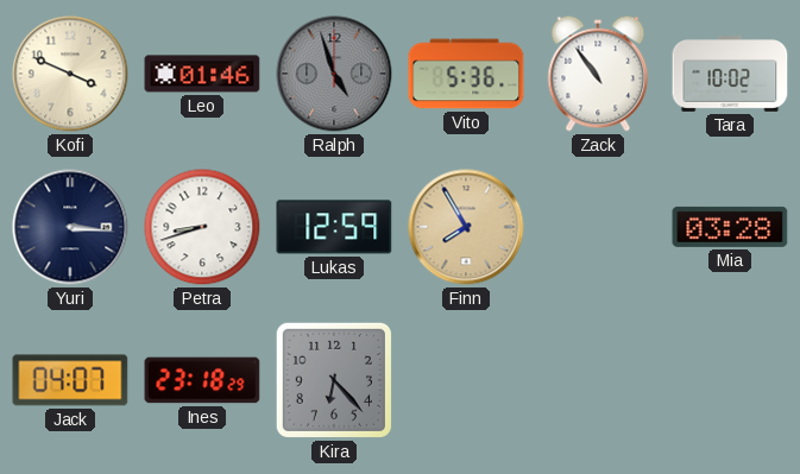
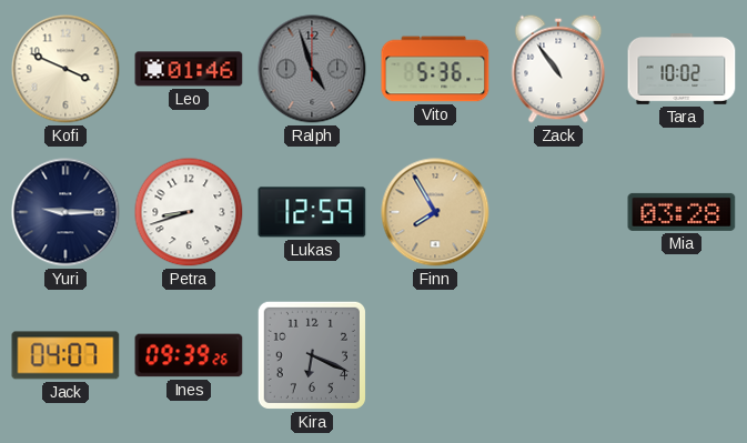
Yuri: 3:16 -> 9:15
Ines: 23:18 -> 09:39
Kira: 6:23 -> 6:19
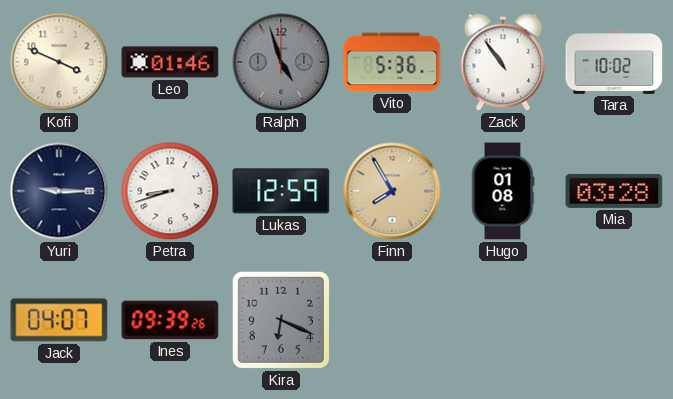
Hugo: none -> 01:08
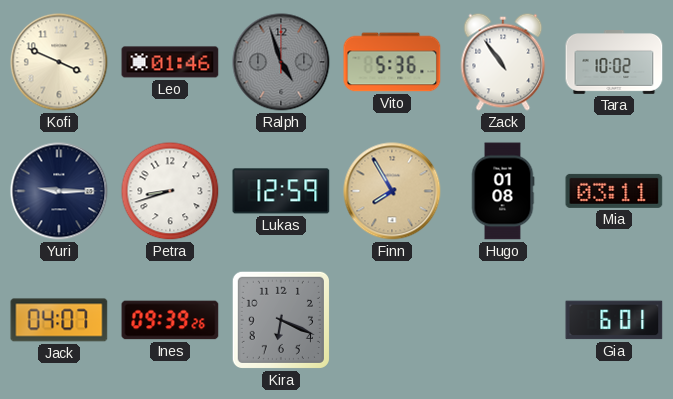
Mia: 03:28 -> 03:11
Gia: none -> 6:01
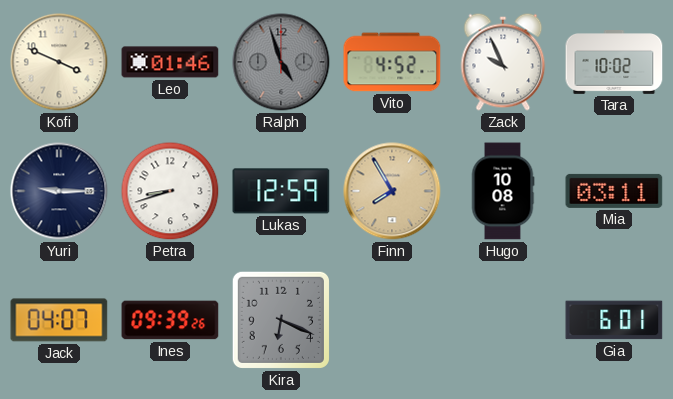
Vito: 5:36 -> 4:52
Zack: 10:54 -> 9:56
Hugo: 01:08 -> 10:08
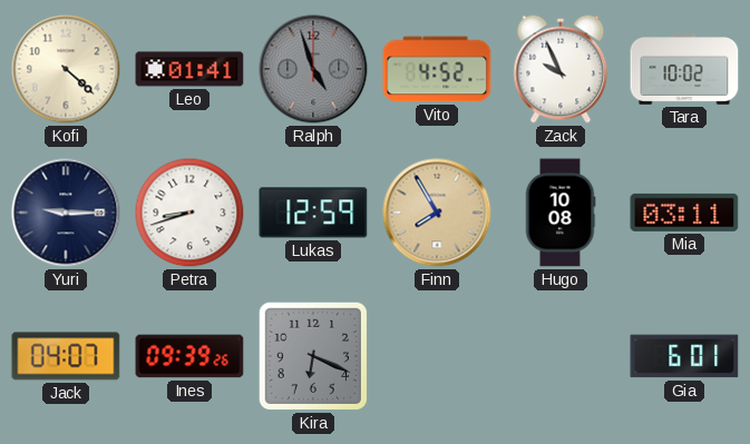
Kofi: 3:49 -> 4:22
Leo: 01:46 -> 01:41
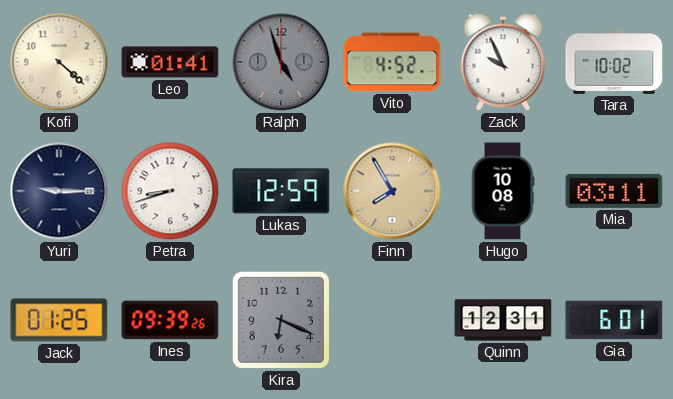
Jack: 04:07 -> 01:25
Quinn: none -> 12:31
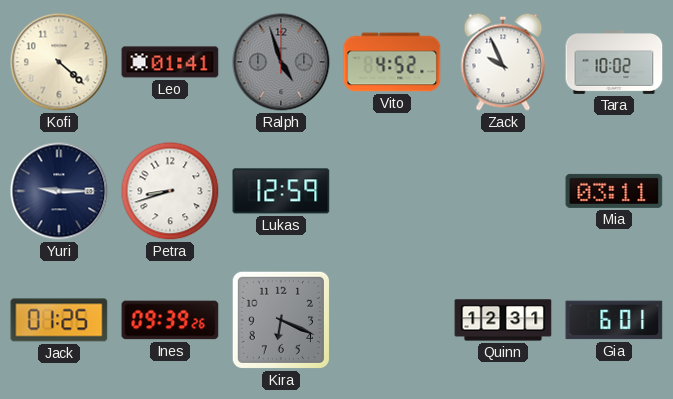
Finn: 7:55 -> none
Hugo: 10:08 -> none
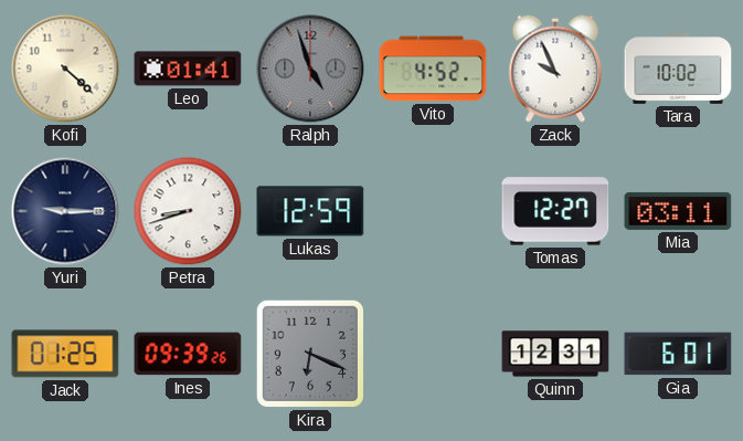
Tomas: none -> 12:27
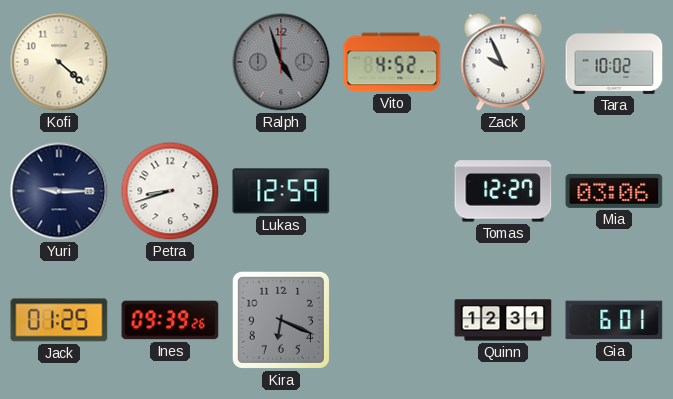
Leo: 01:41 -> none
Mia: 03:11 -> 03:06
